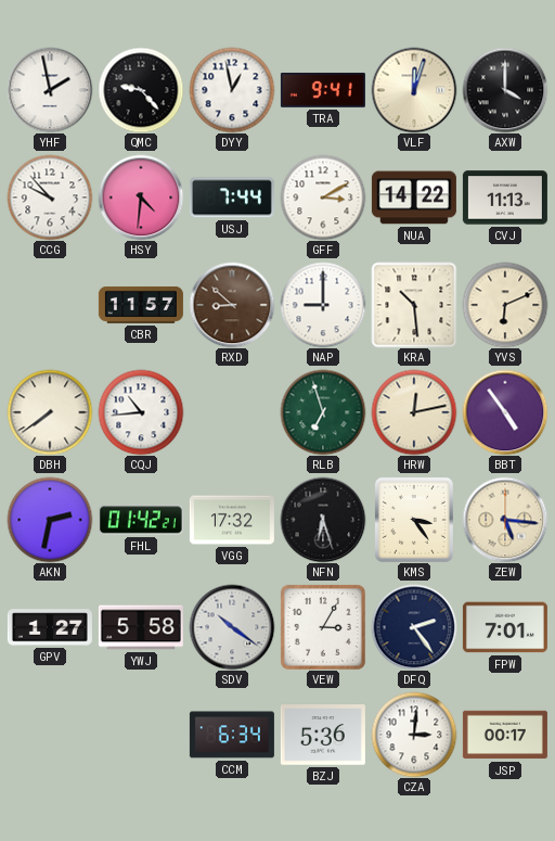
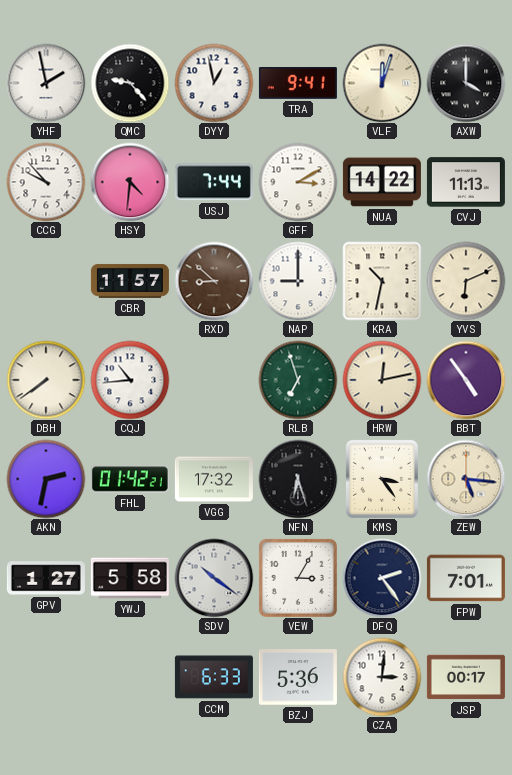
KRA: 10:29 -> 10:32
CCM: 6:34 -> 6:33
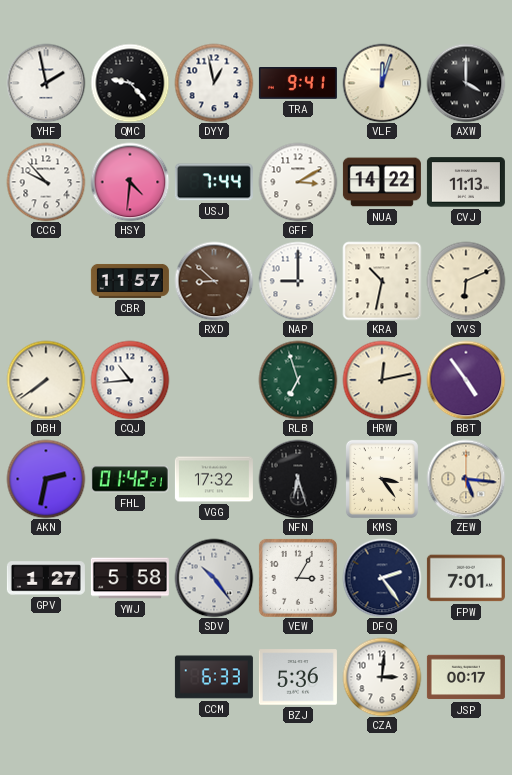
SDV: 10:21 -> 10:24
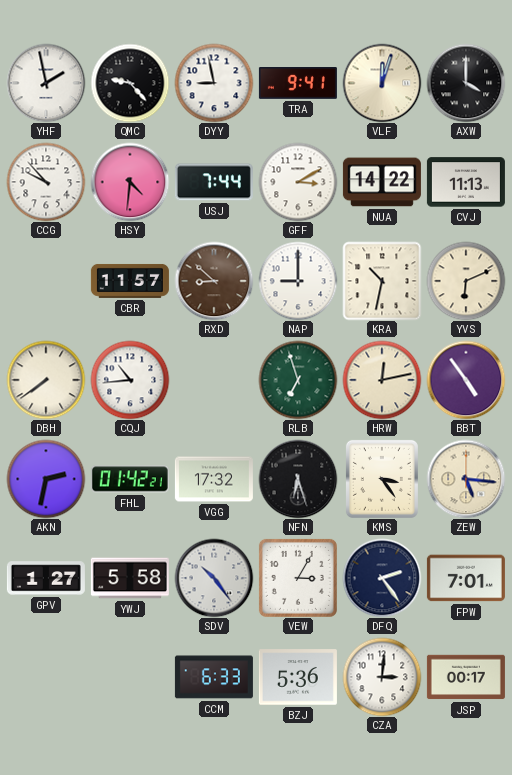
DYY: 12:58 -> 8:58
